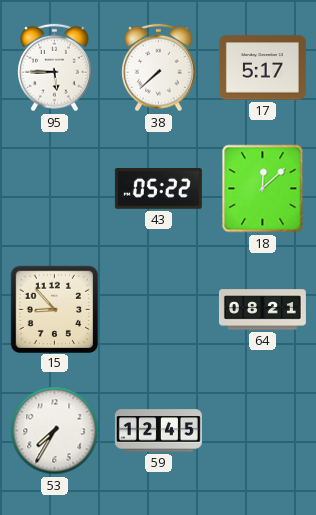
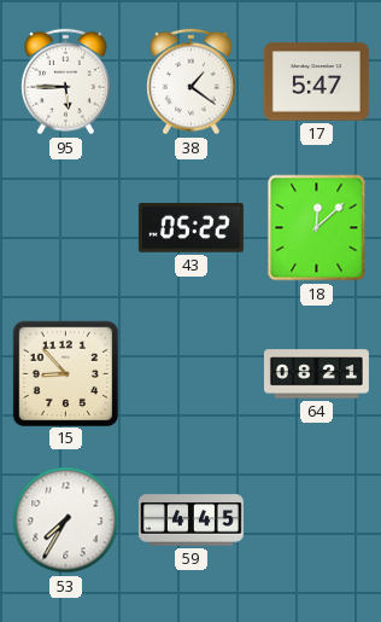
38: 7:38 -> 1:21
17: 5:17 -> 5:47
59: 12:45 -> 4:45
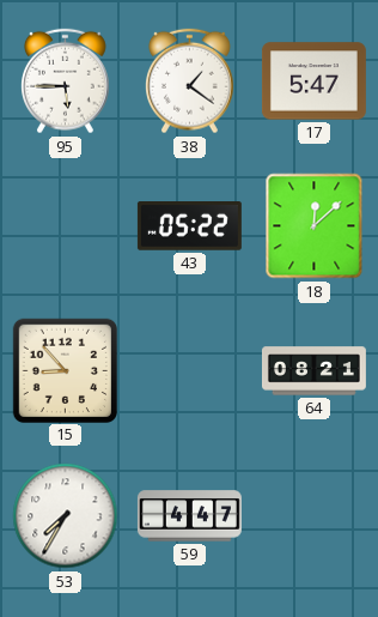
59: 4:45 -> 4:47
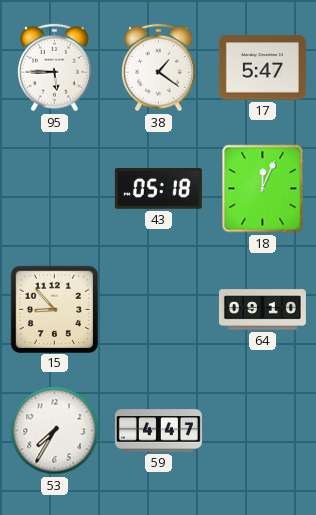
43: 05:22 -> 05:18
18: 12:08 -> 12:04
64: 08:21 -> 09:10
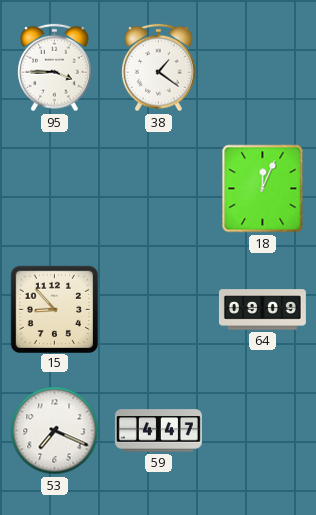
95: 5:45 -> 3:45
17: 5:47 -> none
43: 05:18 -> none
64: 09:10 -> 09:09
53: 7:35 -> 7:19
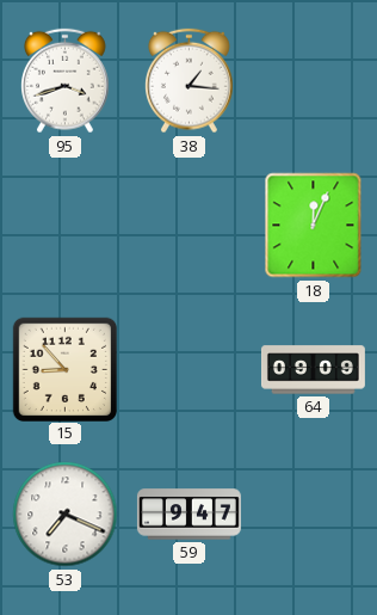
95: 3:45 -> 3:42
38: 1:21 -> 1:16
59: 4:47 -> 9:47
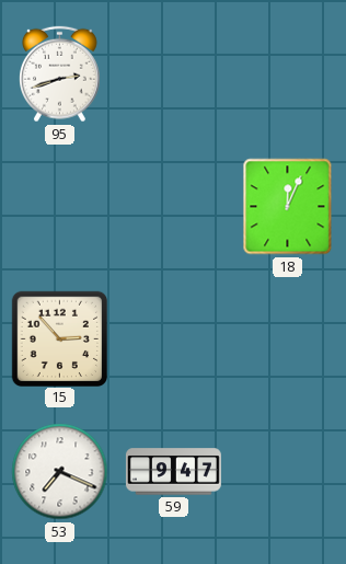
95: 3:42 -> 2:42
38: 1:16 -> none
15: 8:53 -> 2:53
64: 09:09 -> none
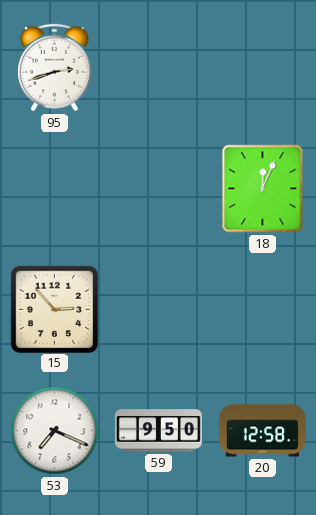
59: 9:47 -> 9:50
20: none -> 12:58
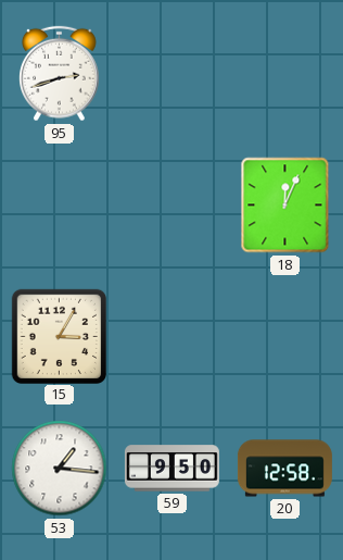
15: 2:53 -> 3:05
53: 7:19 -> 1:16
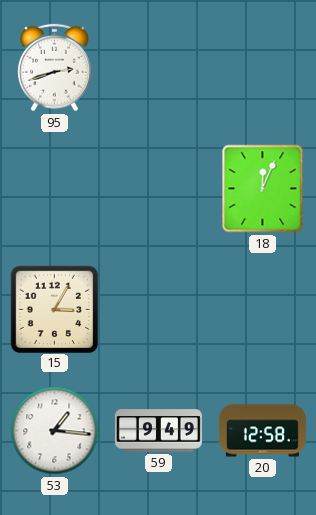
59: 9:50 -> 9:49
